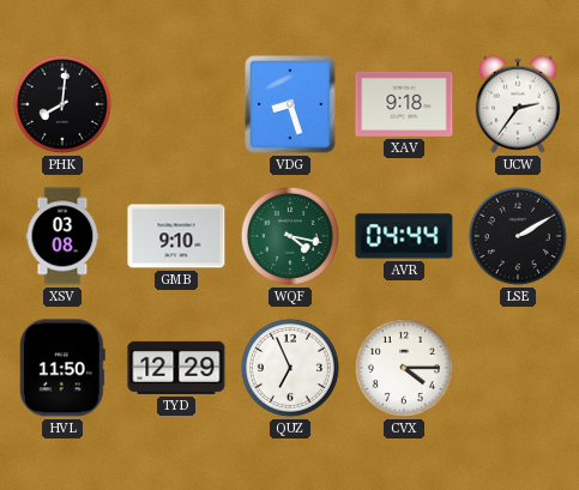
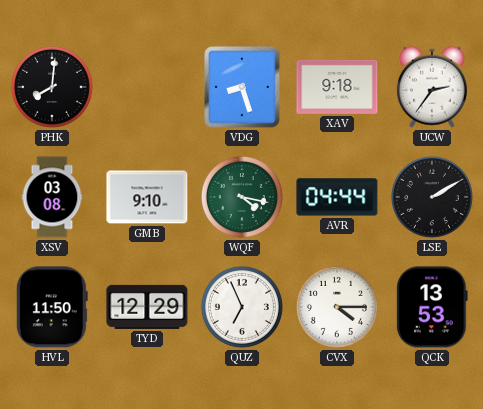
QCK: none -> 13:53
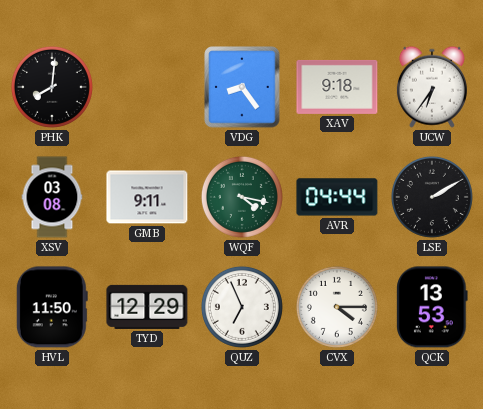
VDG: 8:27 -> 8:24
UCW: 2:36 -> 6:36
GMB: 9:10 -> 9:11
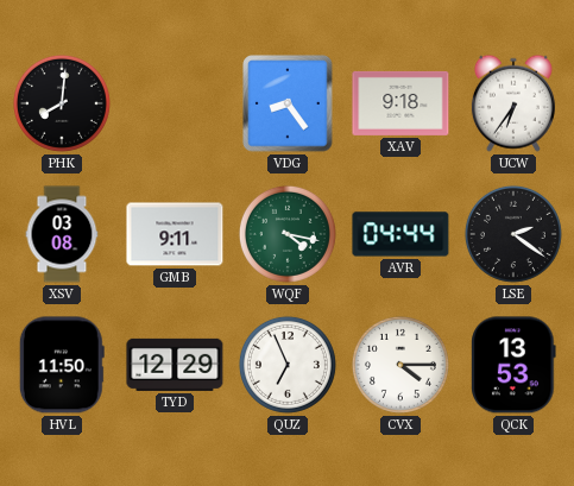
LSE: 2:10 -> 2:21
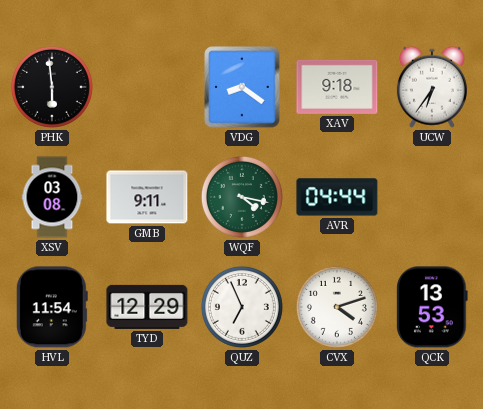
PHK: 8:01 -> 5:59
VDG: 8:24 -> 8:21
LSE: 2:21 -> none
HVL: 11:50 -> 11:54
CVX: 4:15 -> 4:12
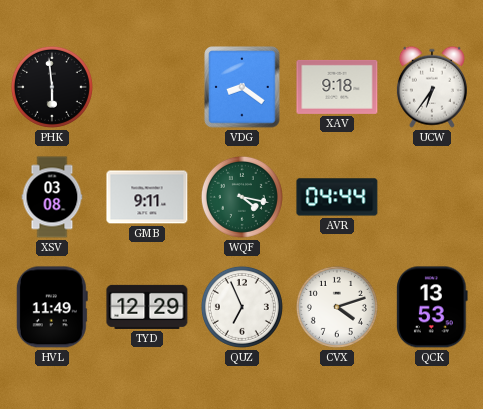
HVL: 11:54 -> 11:49
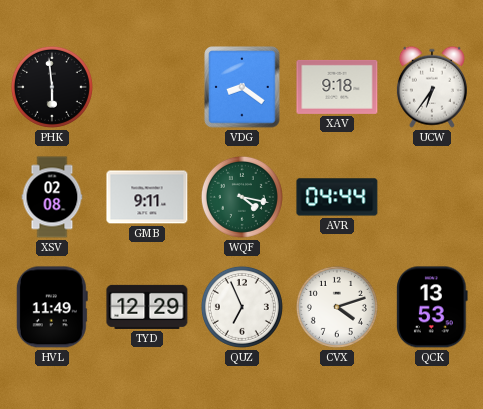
XSV: 03:08 -> 02:08
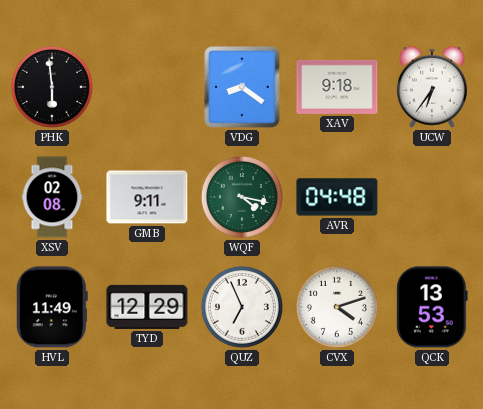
AVR: 04:44 -> 04:48
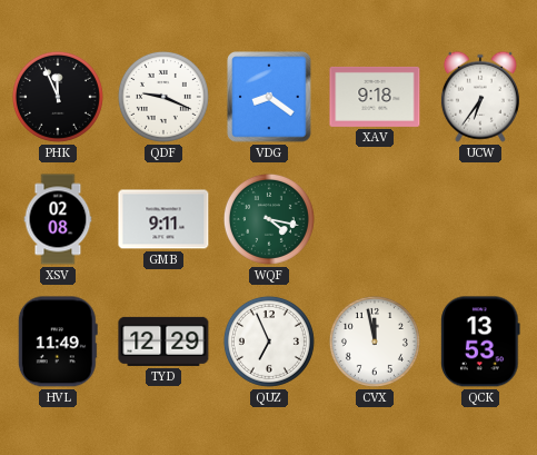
PHK: 5:59 -> 11:56
QDF: none -> 9:19
AVR: 04:48 -> none
CVX: 4:12 -> 11:58
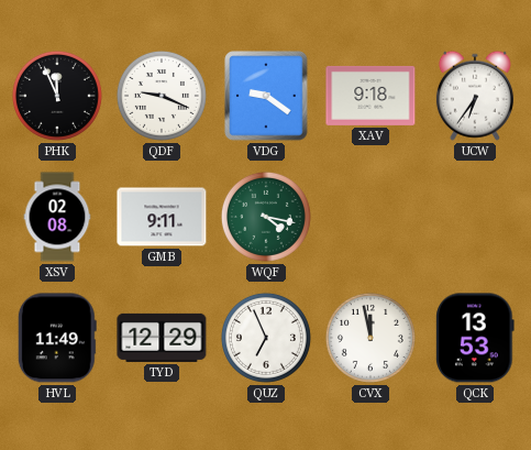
VDG: 8:21 -> 9:21
